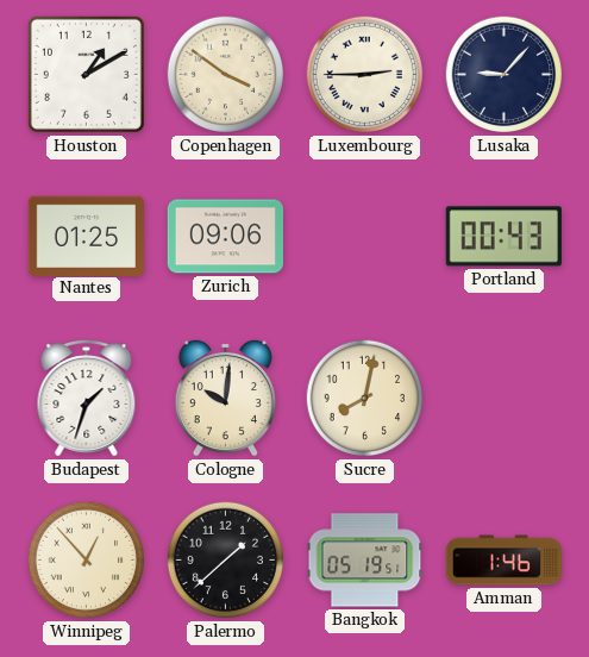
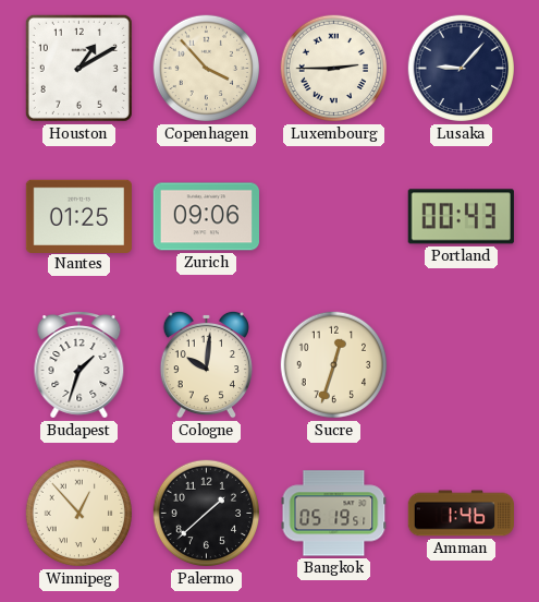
Copenhagen: 3:51 -> 3:53
Sucre: 8:02 -> 12:33
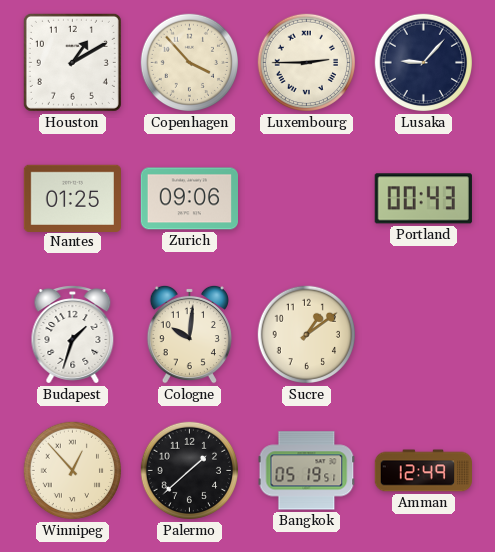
Sucre: 12:33 -> 1:09
Amman: 1:46 -> 12:49
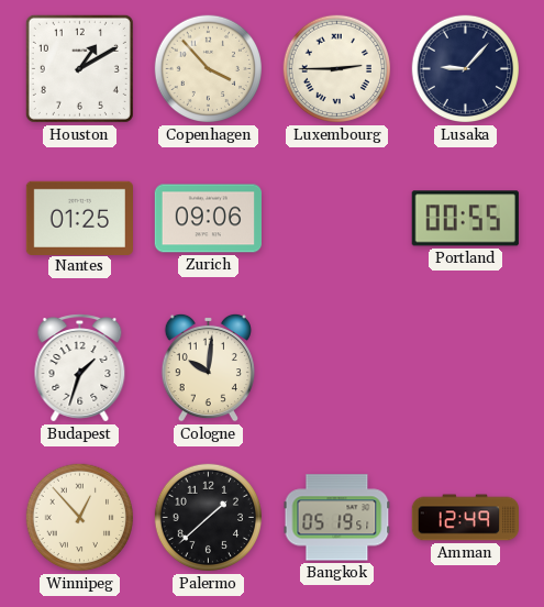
Portland: 00:43 -> 00:55
Sucre: 1:09 -> none
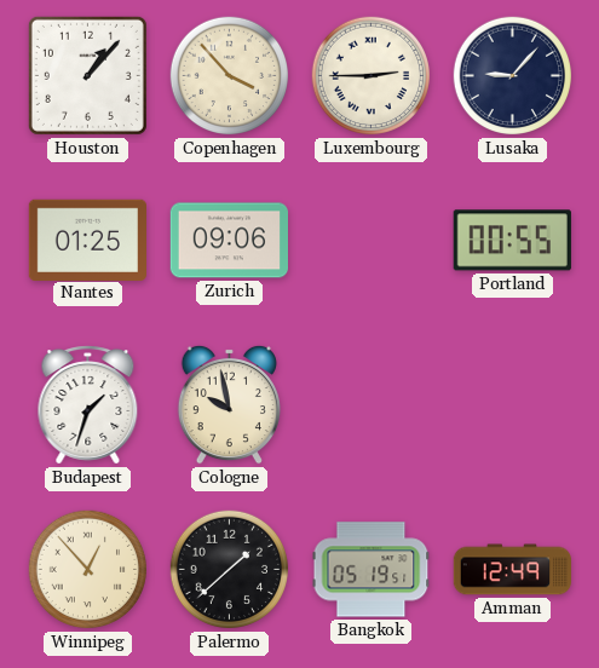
Houston: 1:10 -> 1:07
Cologne: 10:01 -> 9:58
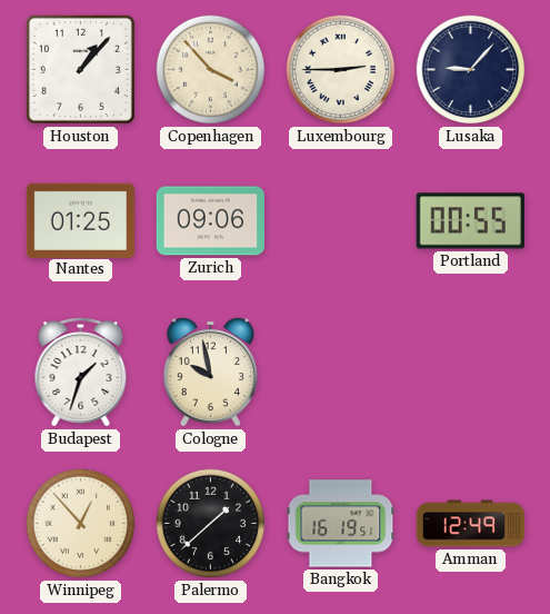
Bangkok: 05:19 -> 16:19
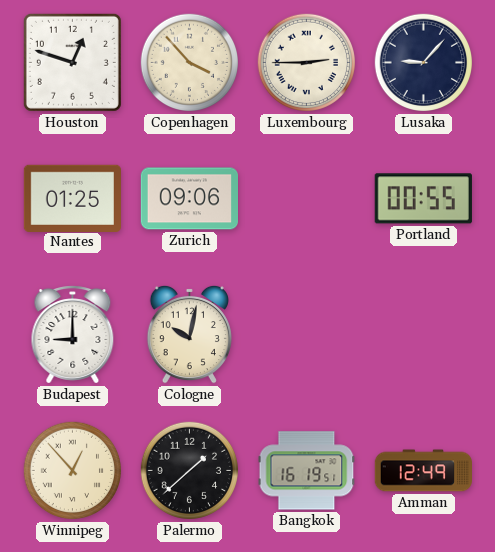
Houston: 1:07 -> 12:48
Budapest: 1:33 -> 9:00
Cologne: 9:58 -> 10:02
